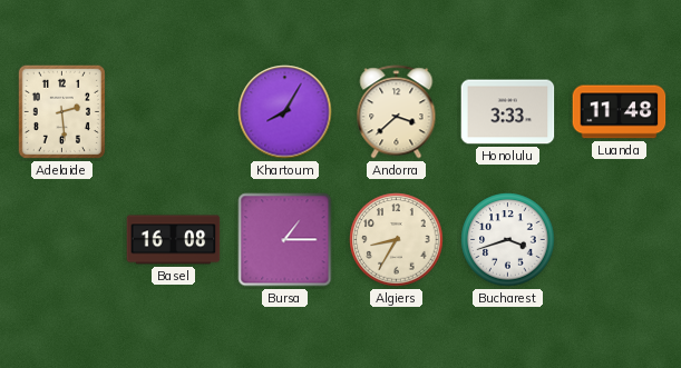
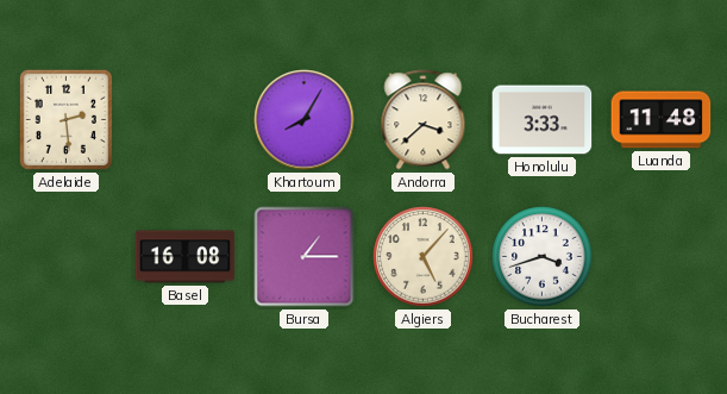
Algiers: 8:35 -> 5:07
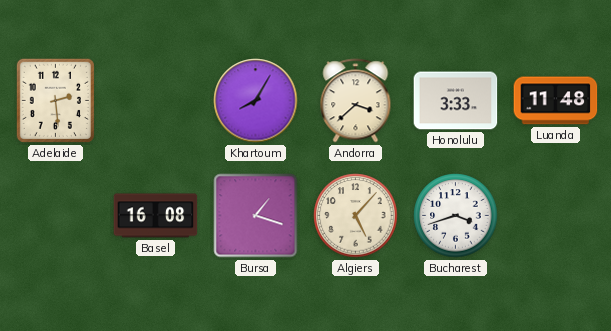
Bursa: 1:15 -> 1:18
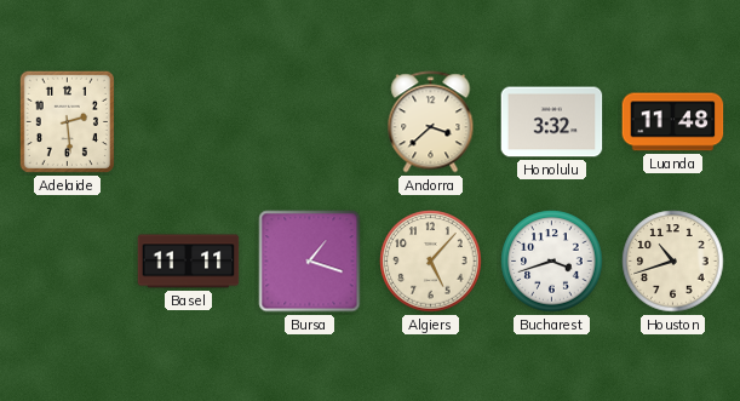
Khartoum: 8:05 -> none
Honolulu: 3:33 -> 3:32
Basel: 16:08 -> 11:11
Houston: none -> 10:42
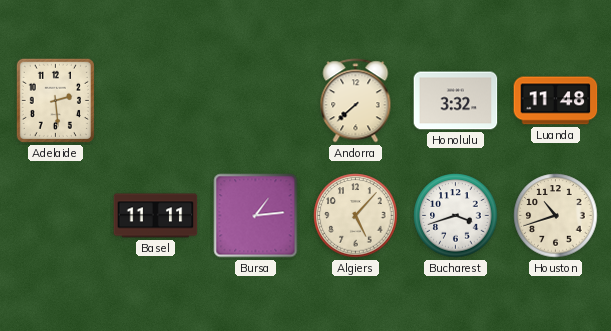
Andorra: 3:38 -> 7:38
Bursa: 1:18 -> 1:14
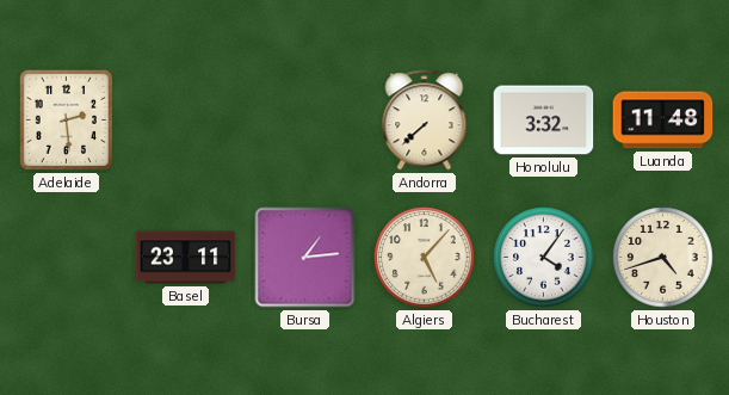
Basel: 11:11 -> 23:11
Bucharest: 3:42 -> 4:06
Houston: 10:42 -> 4:42
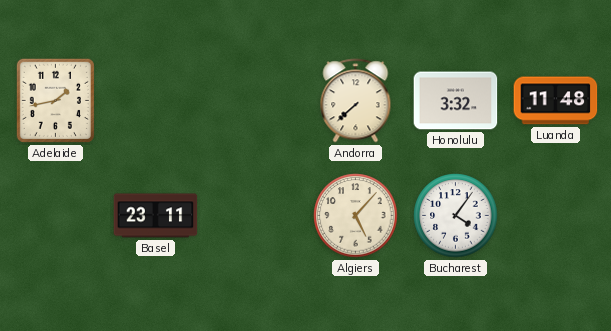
Adelaide: 2:29 -> 1:43
Bursa: 1:14 -> none
Houston: 4:42 -> none
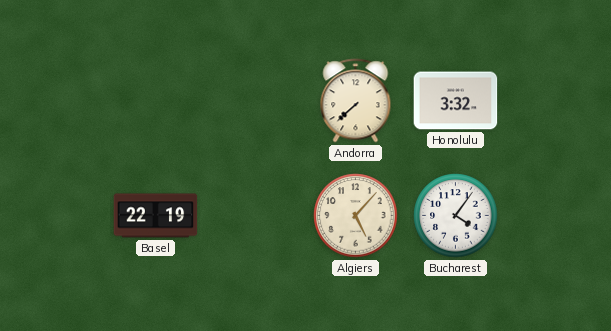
Adelaide: 1:43 -> none
Luanda: 11:48 -> none
Basel: 23:11 -> 22:19
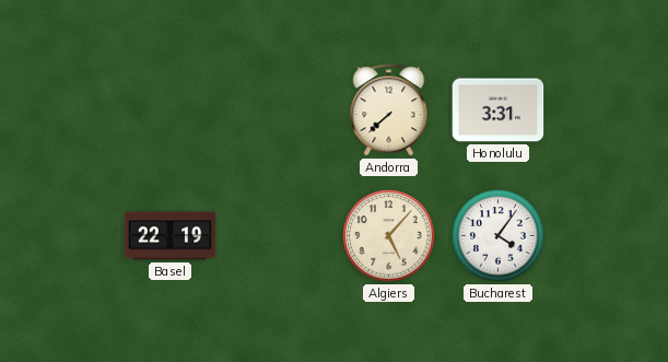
Honolulu: 3:32 -> 3:31
